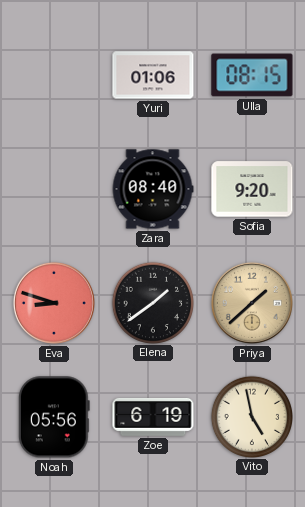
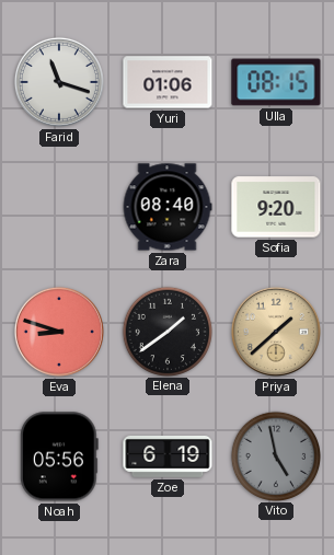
Farid: none -> 11:18
Vito dial: cream -> grey
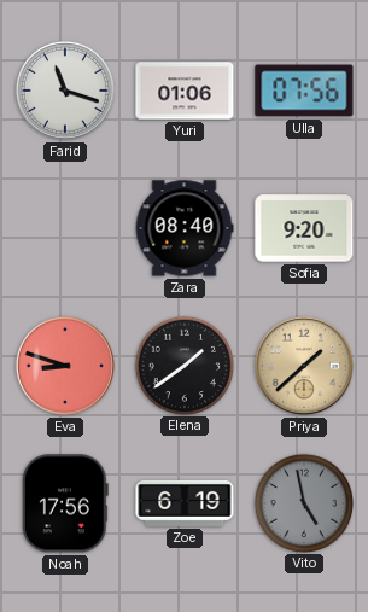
Ulla: 08:15 -> 07:56
Noah: 05:56 -> 17:56
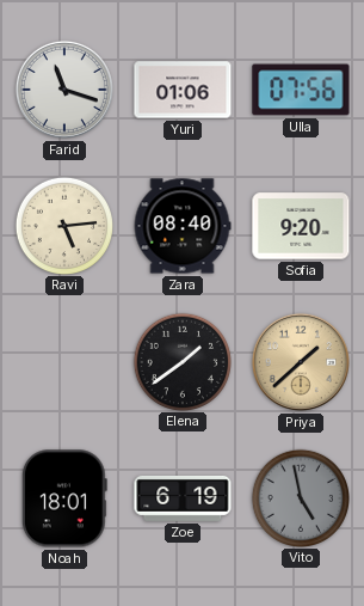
Ravi: none -> 5:14
Eva: 8:48 -> none
Noah: 17:56 -> 18:01
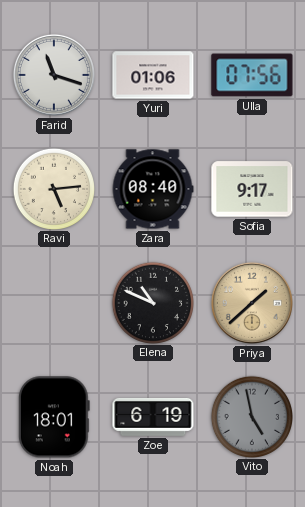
Sofia: 9:20 -> 9:17
Elena: 1:39 -> 10:49
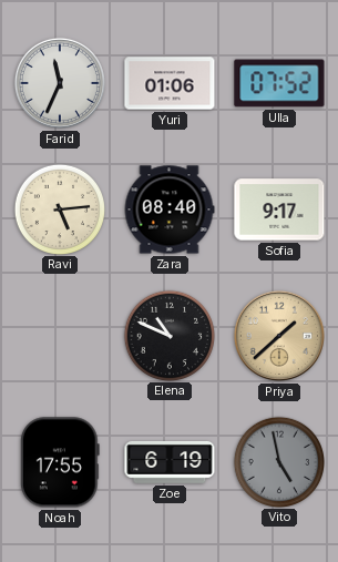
Farid: 11:18 -> 11:34
Ulla: 07:56 -> 07:52
Noah: 18:01 -> 17:55
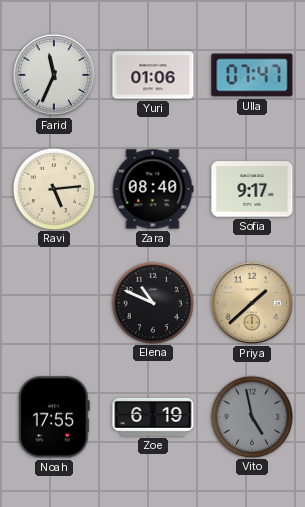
Ulla: 07:52 -> 07:47
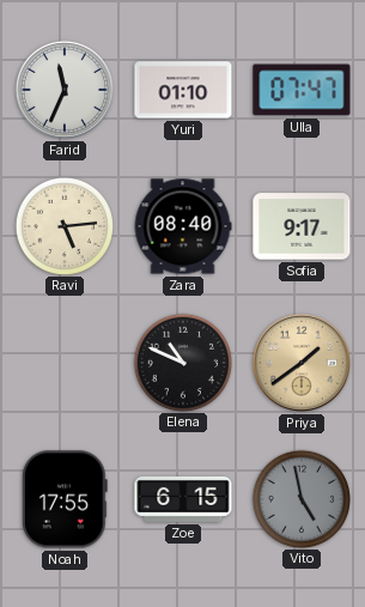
Yuri: 01:06 -> 01:10
Priya: 1:38 -> 1:39
Zoe: 6:19 -> 6:15
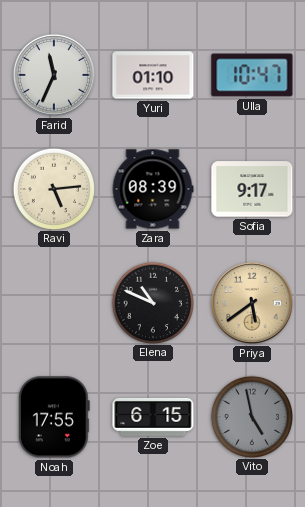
Ulla: 07:47 -> 10:47
Zara: 08:40 -> 08:39
Priya: 1:39 -> 5:39
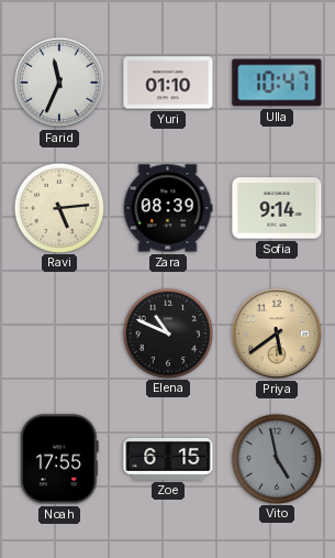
Sofia: 9:17 -> 9:14
